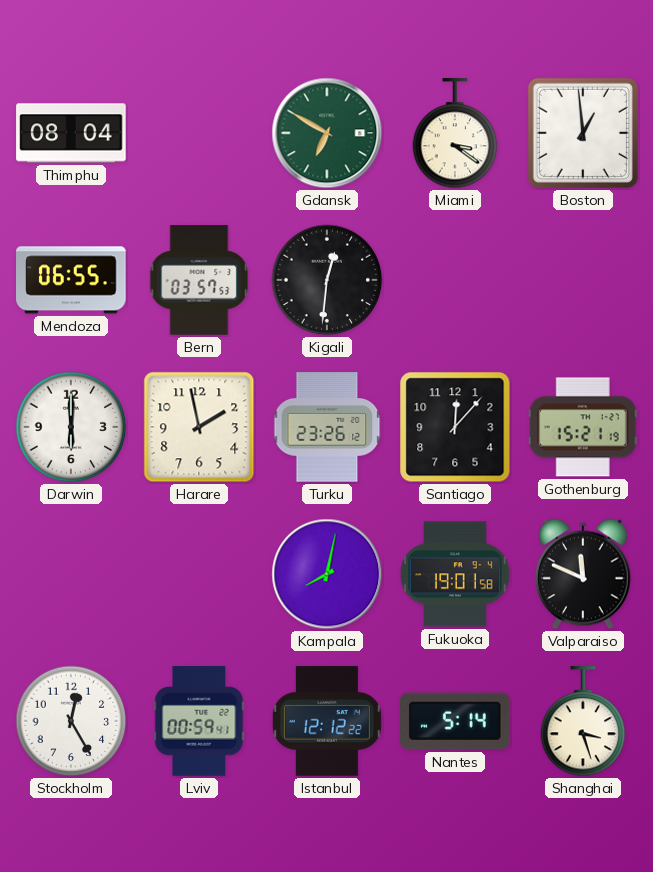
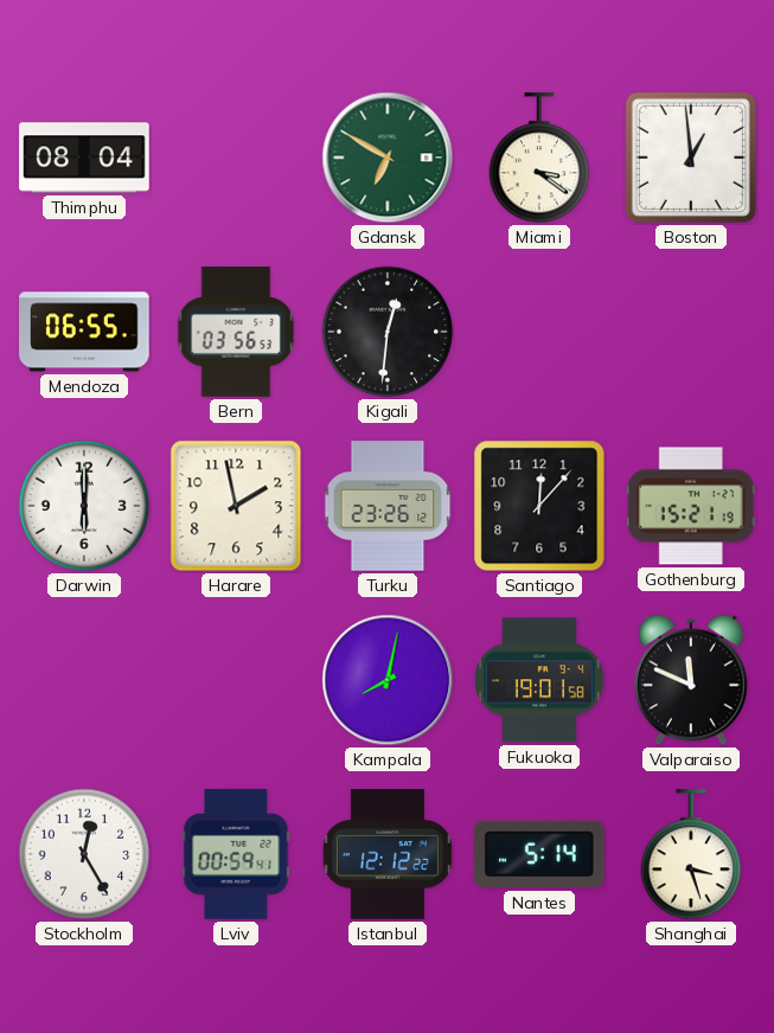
Bern: 03:57 -> 03:56
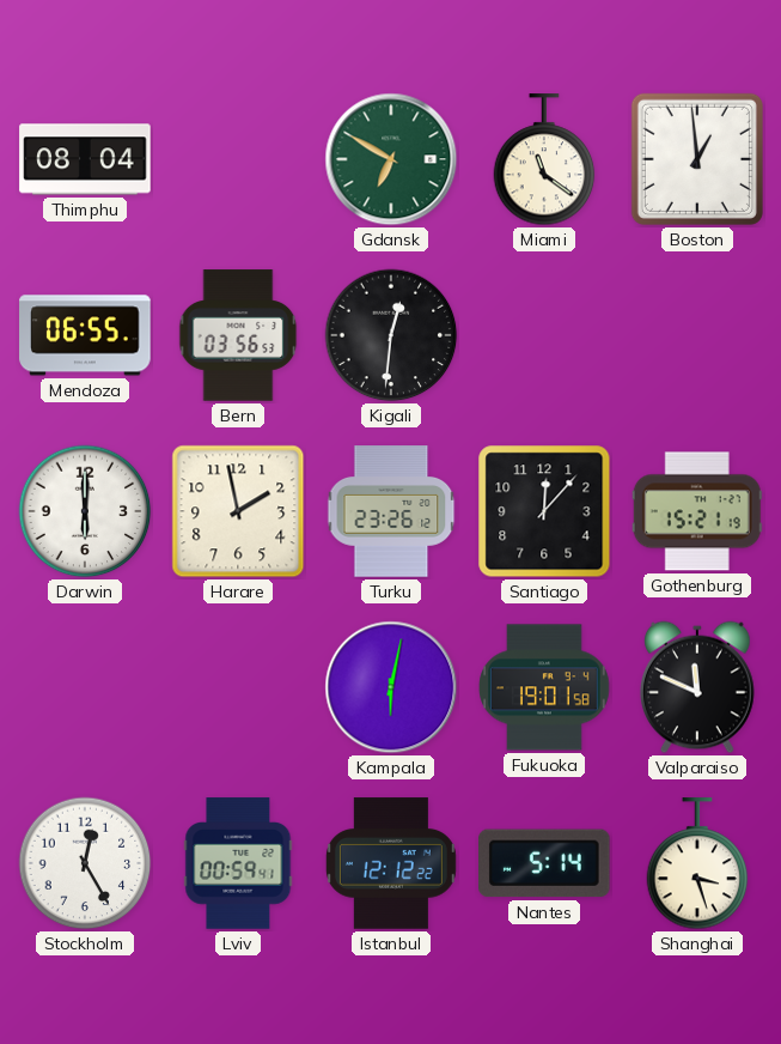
Miami: 3:21 -> 11:21
Kampala: 8:02 -> 6:02
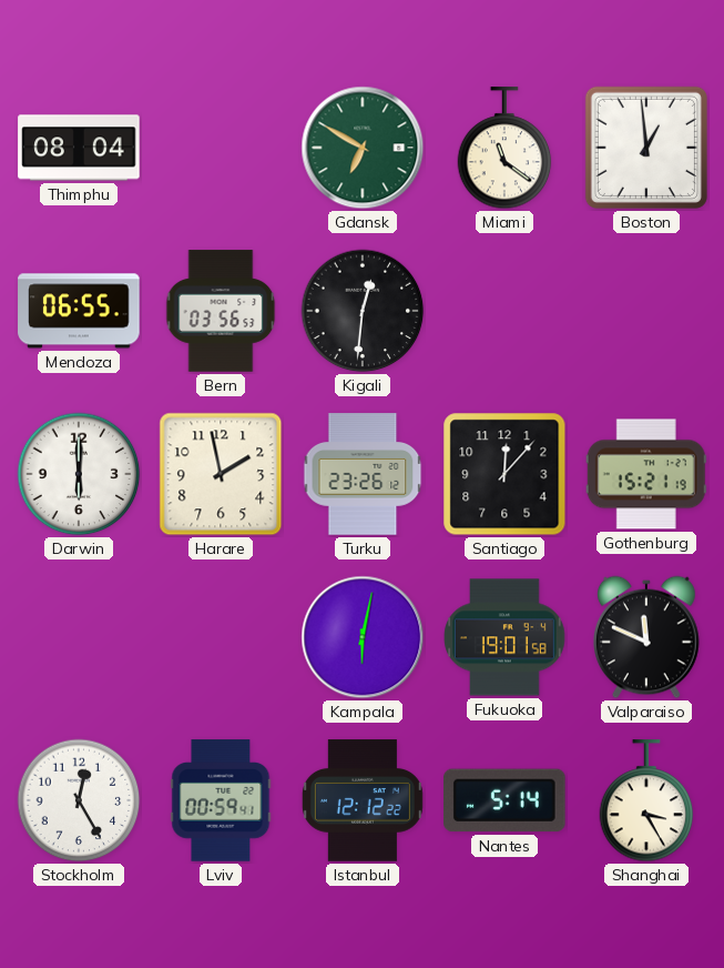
Shanghai: 3:27 -> 3:25
